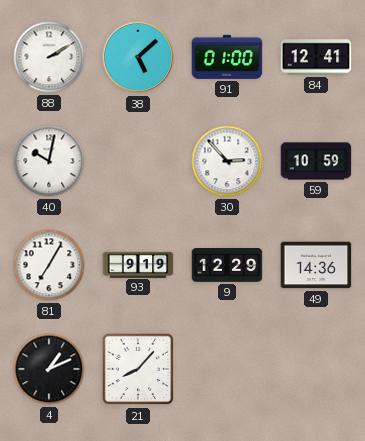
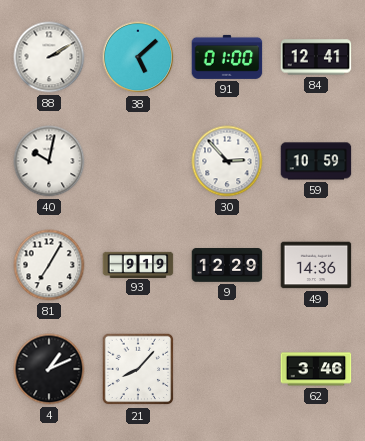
62: none -> 3:46
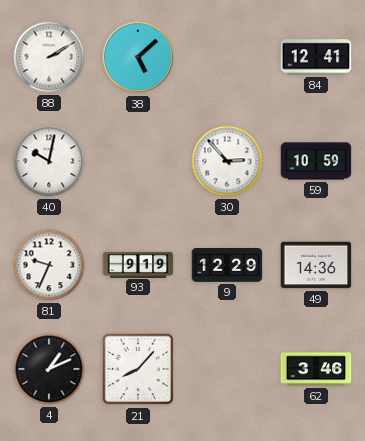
91: 01:00 -> none
81: 7:05 -> 9:34
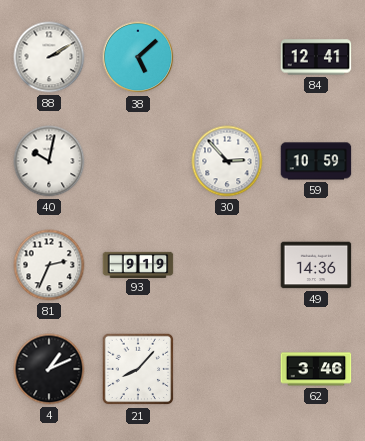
81: 9:34 -> 2:34
9: 12:29 -> none
